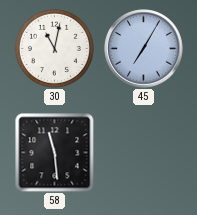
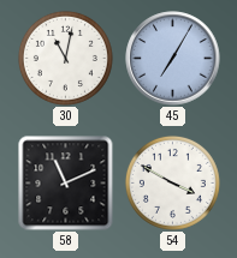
58: 11:29 -> 11:11
54: none -> 3:50
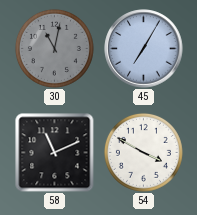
30 dial: white -> grey
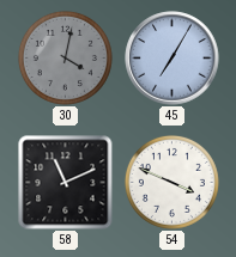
30: 11:02 -> 4:02
54: 3:50 -> 3:49
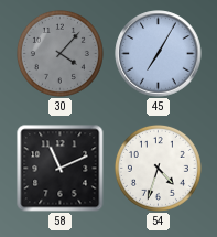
30: 4:02 -> 4:07
54: 3:49 -> 4:33
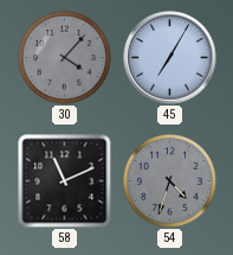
54 dial: white -> grey
